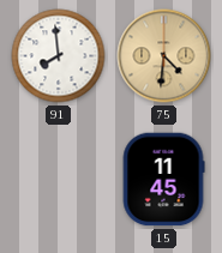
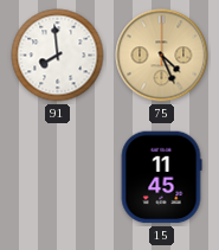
75: 4:31 -> 4:26
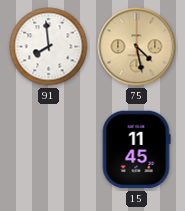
75: 4:26 -> 4:28
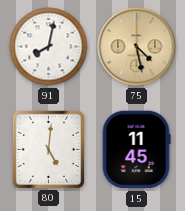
91: 7:59 -> 8:02
80: none -> 5:01
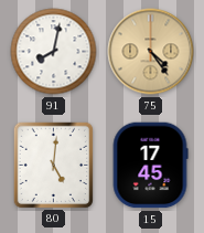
75: 4:28 -> 4:24
15: 11:45 -> 17:45
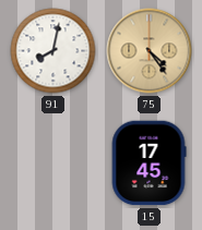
80: 5:01 -> none
